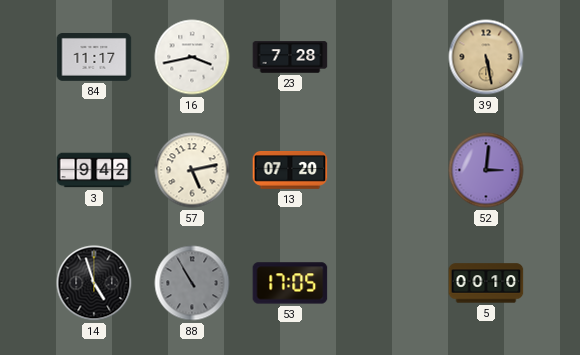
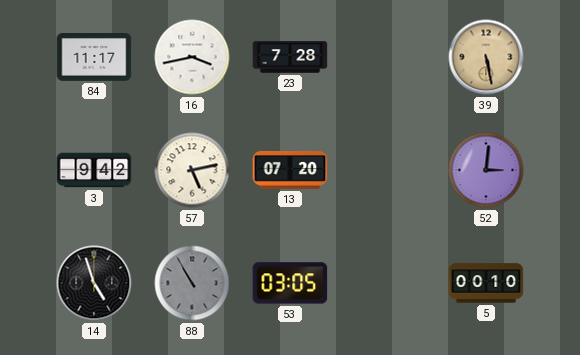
53: 17:05 -> 03:05
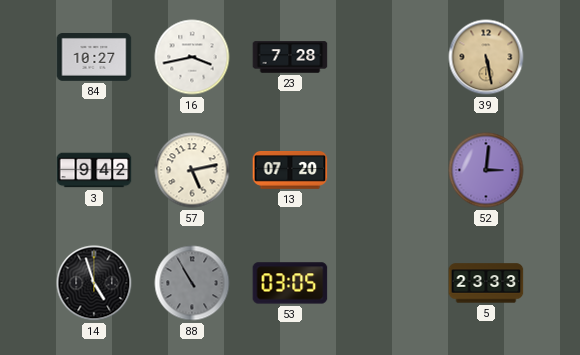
84: 11:17 -> 10:27
5: 00:10 -> 23:33
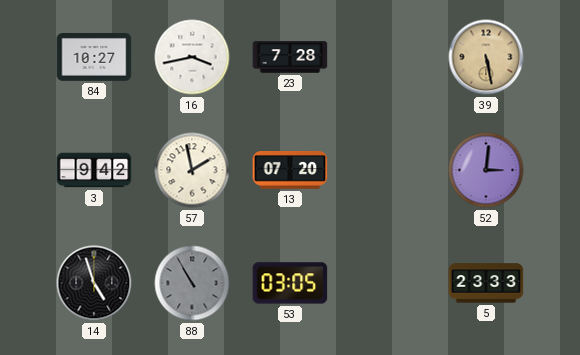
57: 5:13 -> 1:58
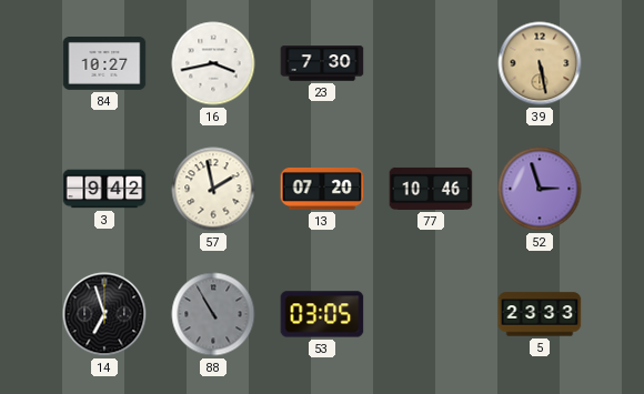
23: 7:28 -> 7:30
77: none -> 10:46
52: 3:01 -> 2:57
14: 4:57 -> 6:57
